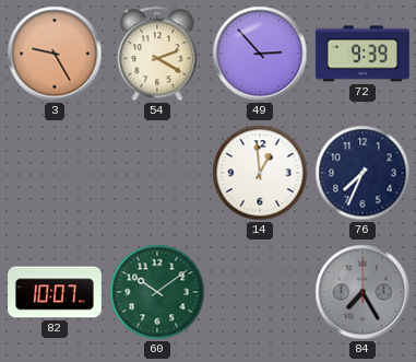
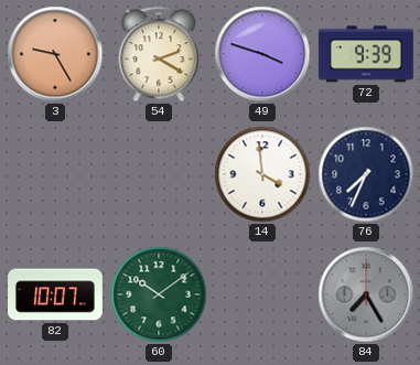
49: 2:53 -> 3:48
14: 12:59 -> 3:59
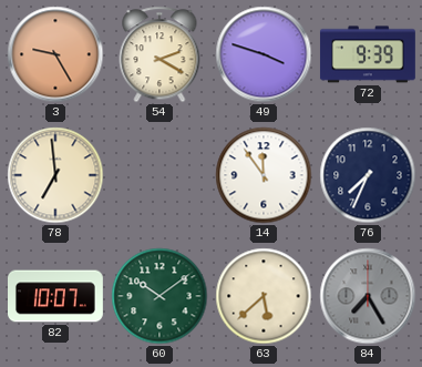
78: none -> 6:59
14: 3:59 -> 11:54
63: none -> 5:38
